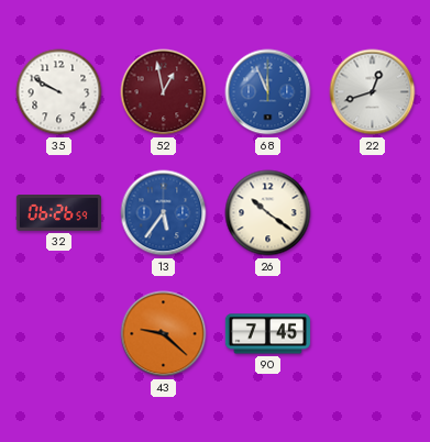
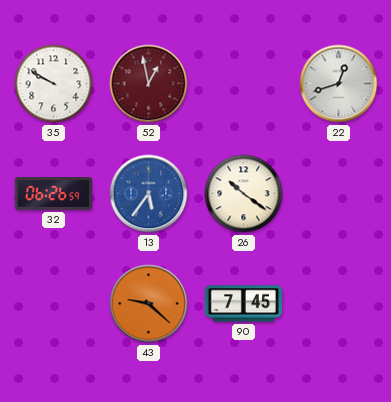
68: 11:56 -> none
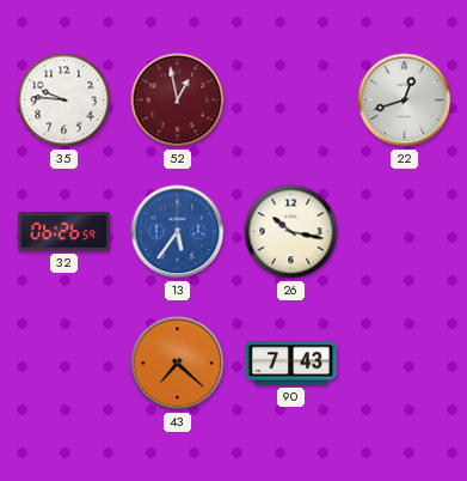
35: 9:50 -> 9:46
26: 10:21 -> 10:17
43: 9:22 -> 7:22
90: 7:45 -> 7:43
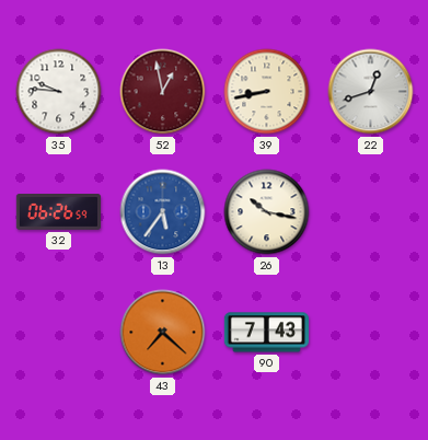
39: none -> 8:43
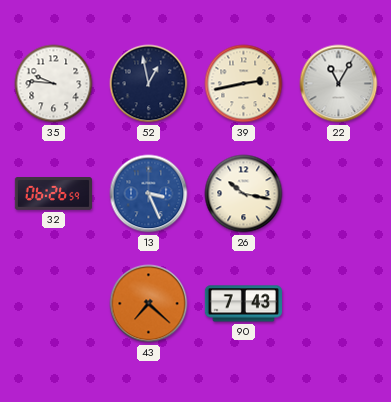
52 dial: burgundy -> navy
39: 8:43 -> 2:43
22: 12:42 -> 11:05
13: 5:36 -> 3:26
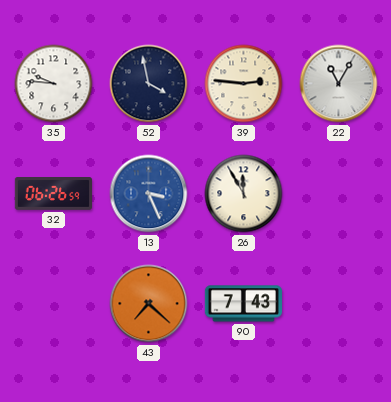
52: 12:58 -> 3:58
39: 2:43 -> 2:46
26: 10:17 -> 11:55
